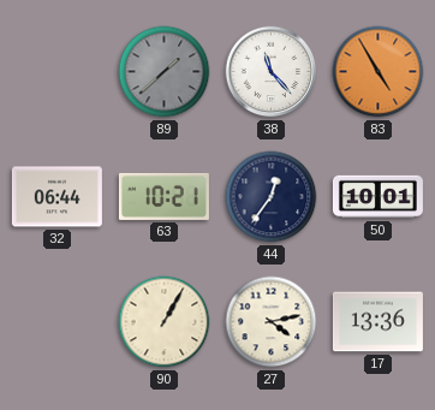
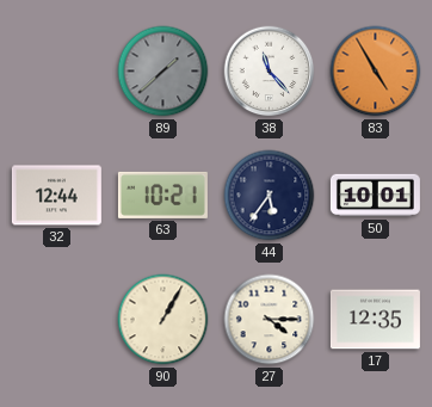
32: 06:44 -> 12:44
44: 12:36 -> 5:36
27: 4:13 -> 4:15
17: 13:36 -> 12:35
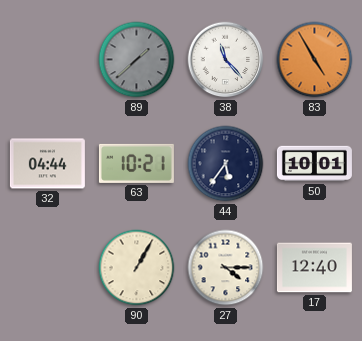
32: 12:44 -> 04:44
17: 12:35 -> 12:40
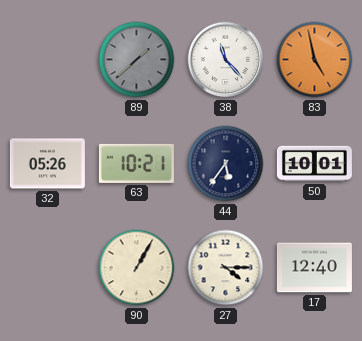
83: 4:55 -> 4:58
32: 04:44 -> 05:26
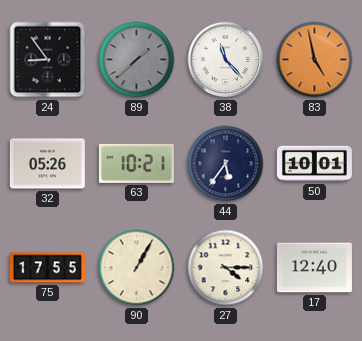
24: none -> 8:54
75: none -> 17:55
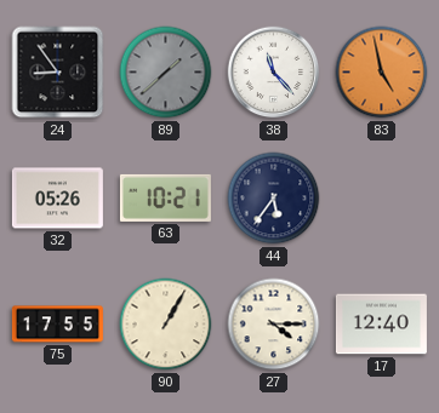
50: 10:01 -> none
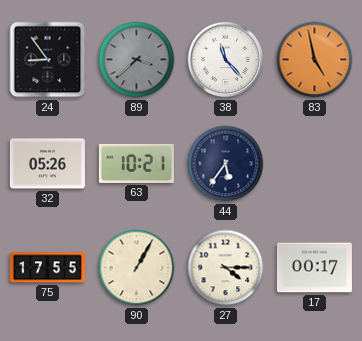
89: 1:38 -> 3:38
17: 12:40 -> 00:17
